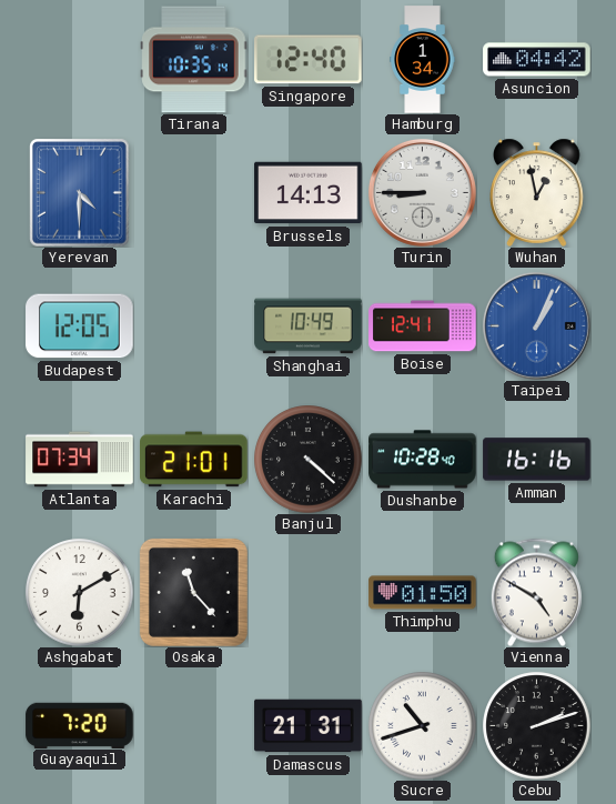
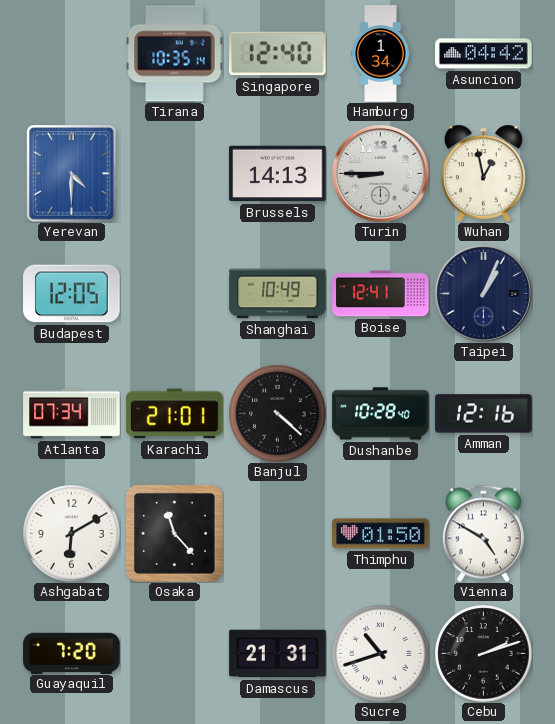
Taipei dial: blue -> navy
Amman: 16:16 -> 12:16
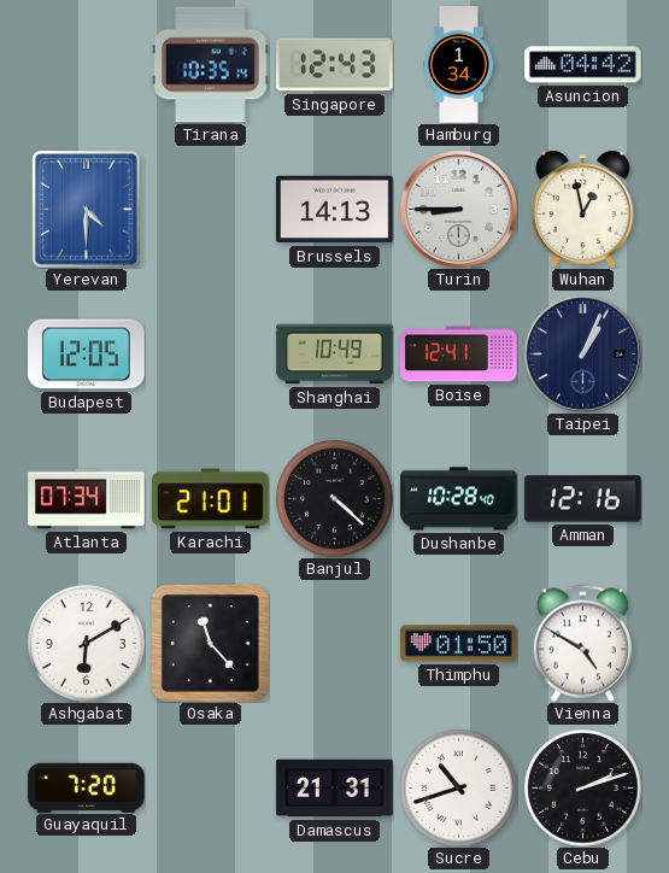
Singapore: 12:40 -> 12:43
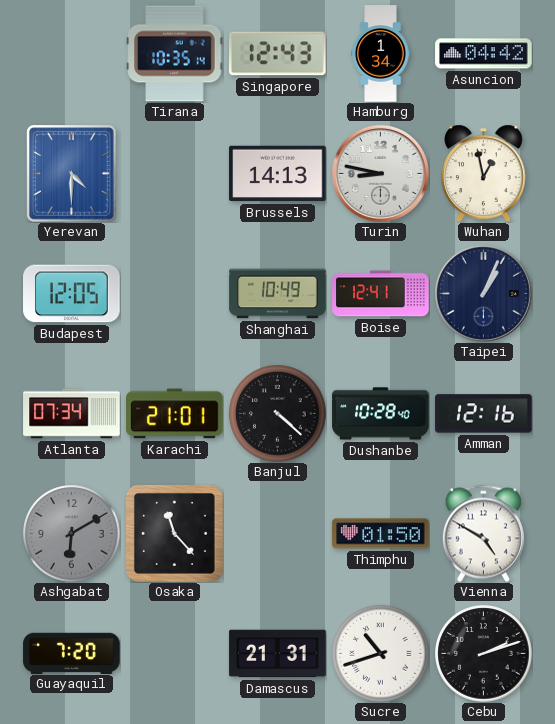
Turin: 8:45 -> 8:47
Ashgabat dial: white -> grey
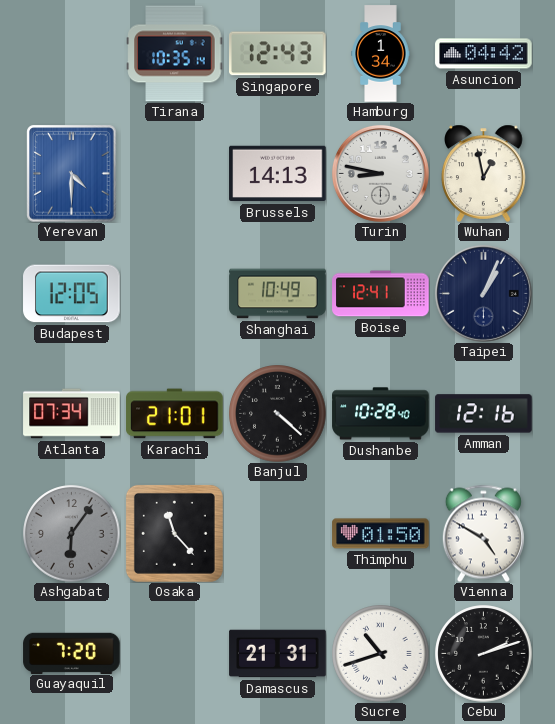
Ashgabat: 6:10 -> 6:06
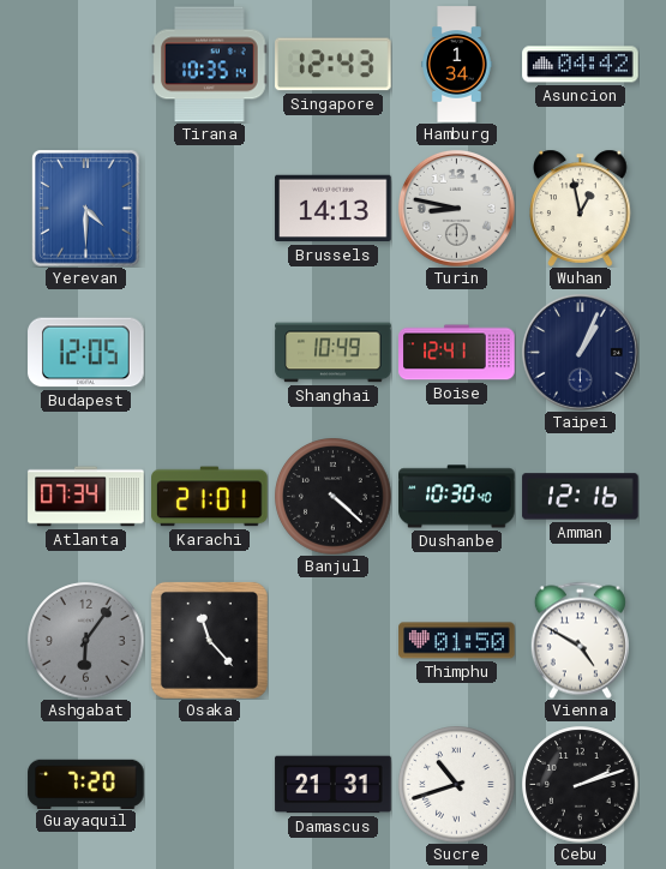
Dushanbe: 10:28 -> 10:30
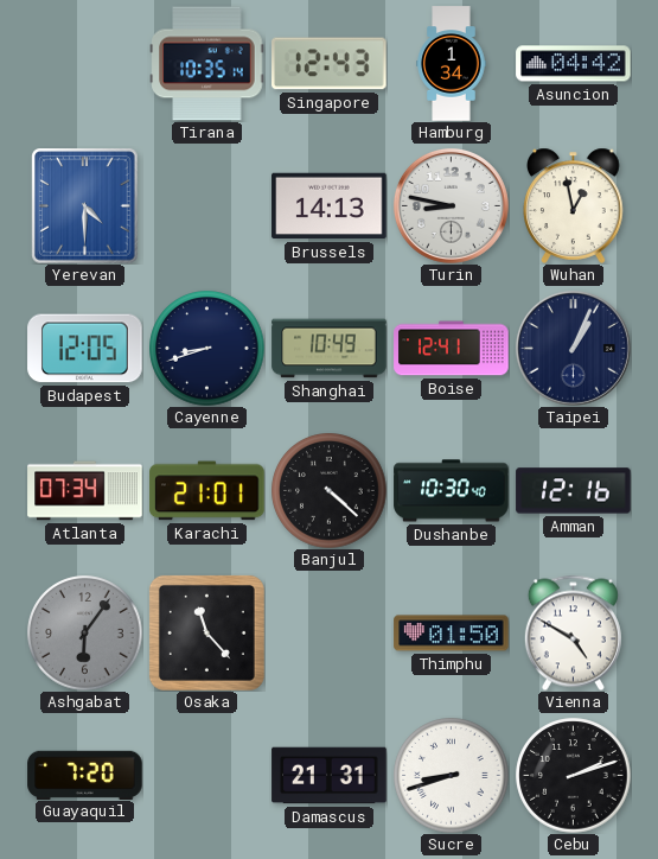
Cayenne: none -> 8:42
Sucre: 10:42 -> 8:42
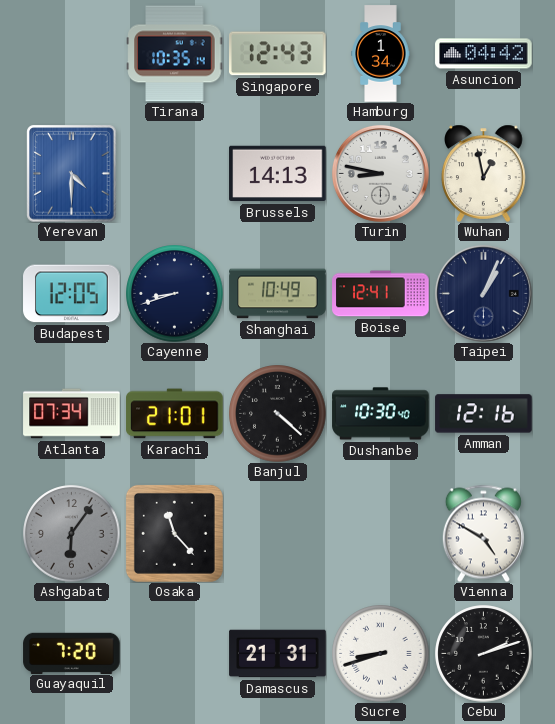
Thimphu: 01:50 -> none
